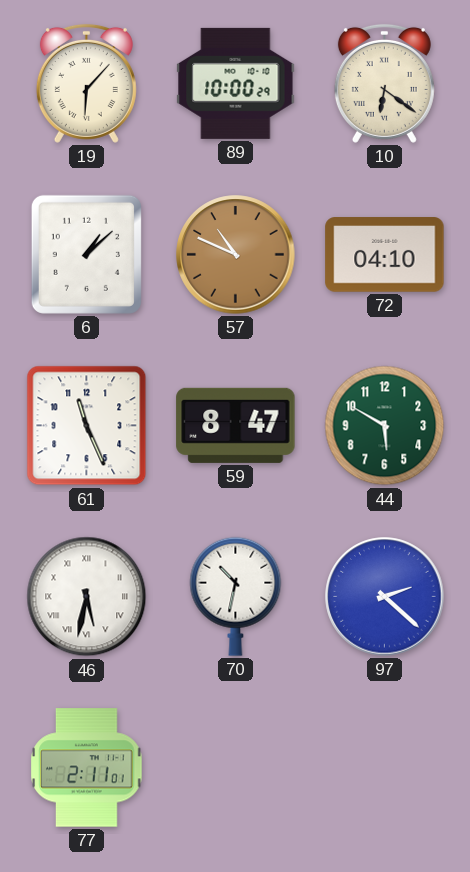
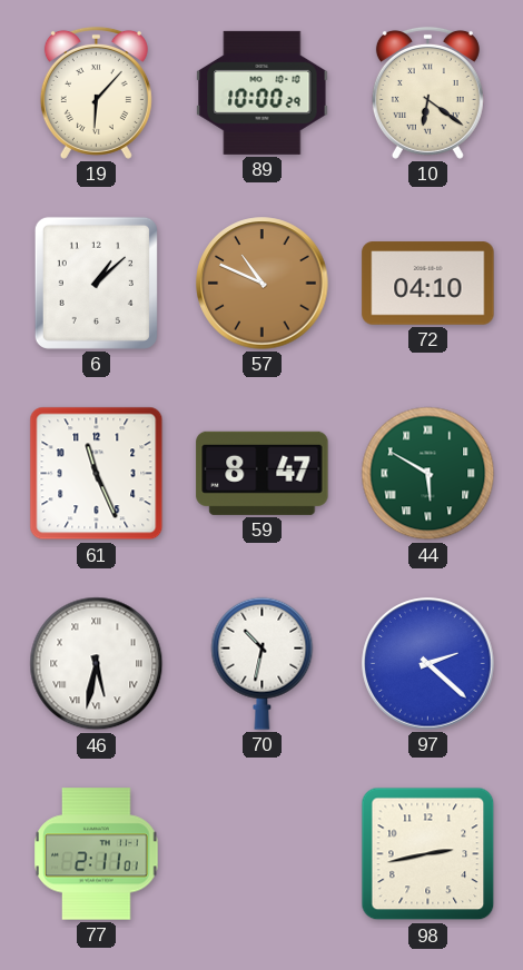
44 numerals: Arabic -> Roman
98: none -> 2:43
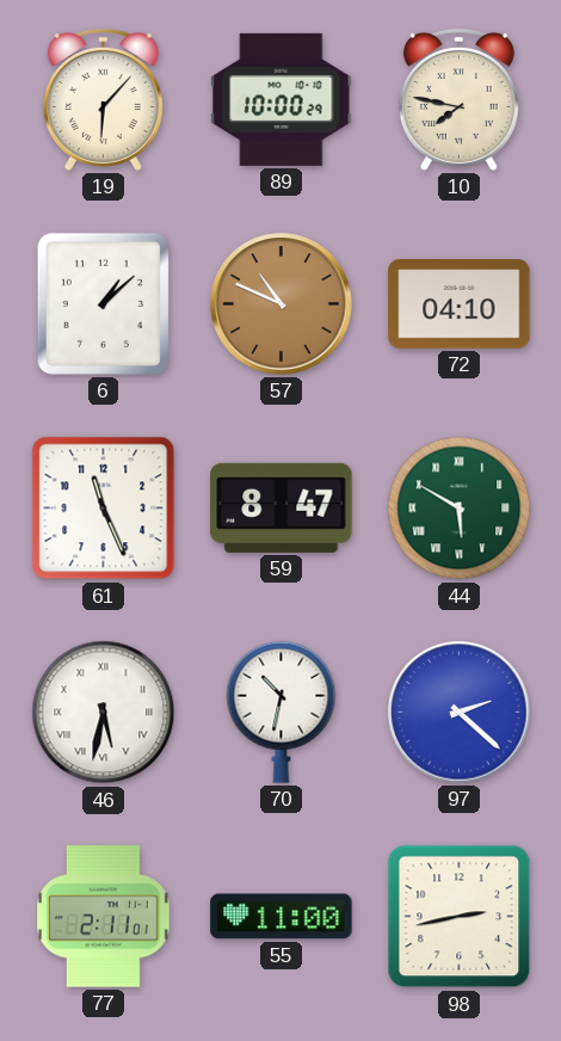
10: 6:21 -> 7:47
55: none -> 11:00
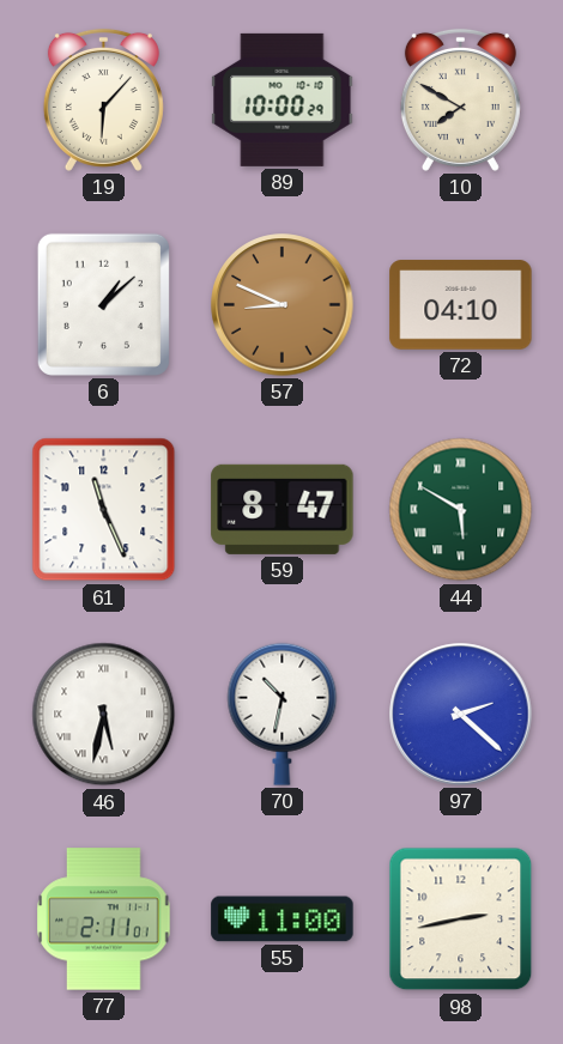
10: 7:47 -> 7:50
57: 10:49 -> 8:49
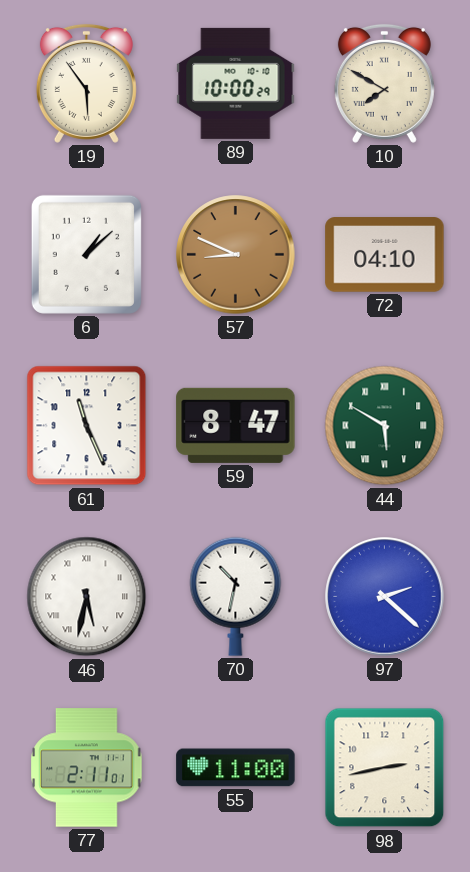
19: 6:07 -> 5:54
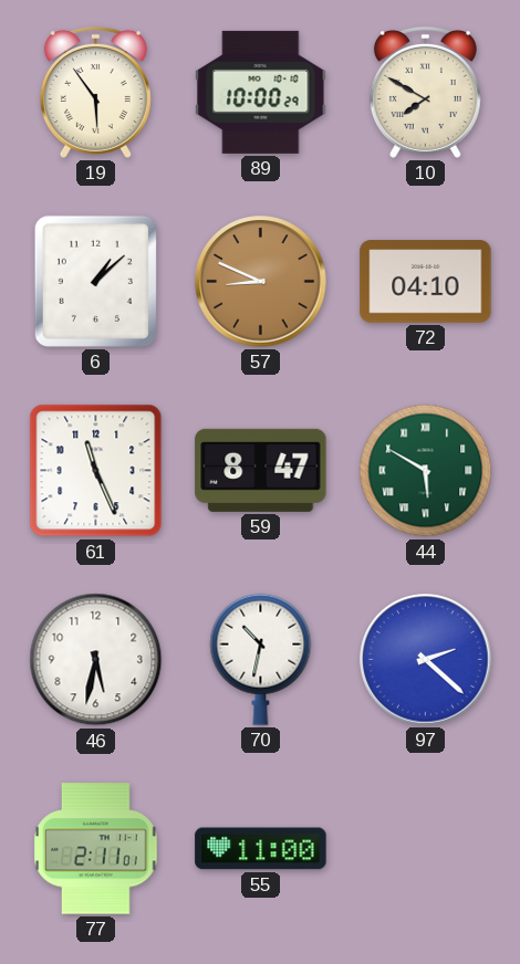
46 numerals: Roman -> Arabic
98: 2:43 -> none
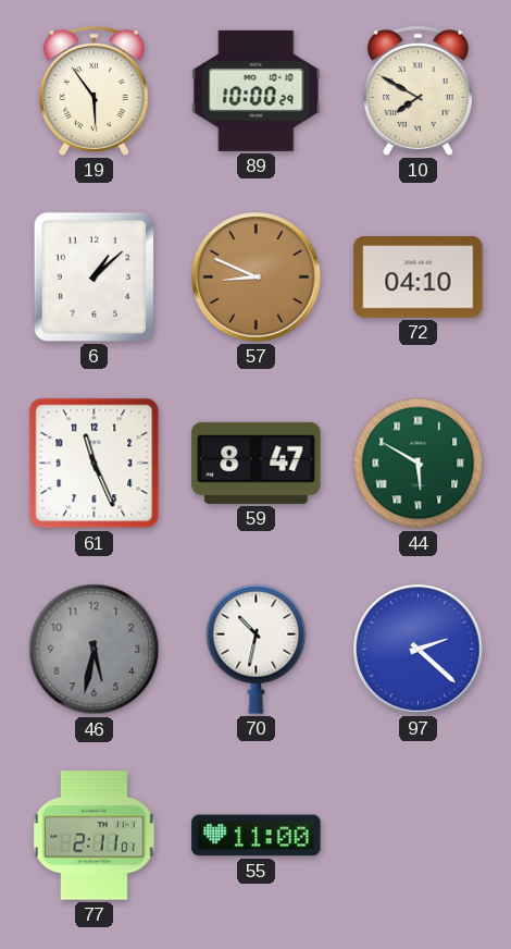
46 dial: white -> grey
